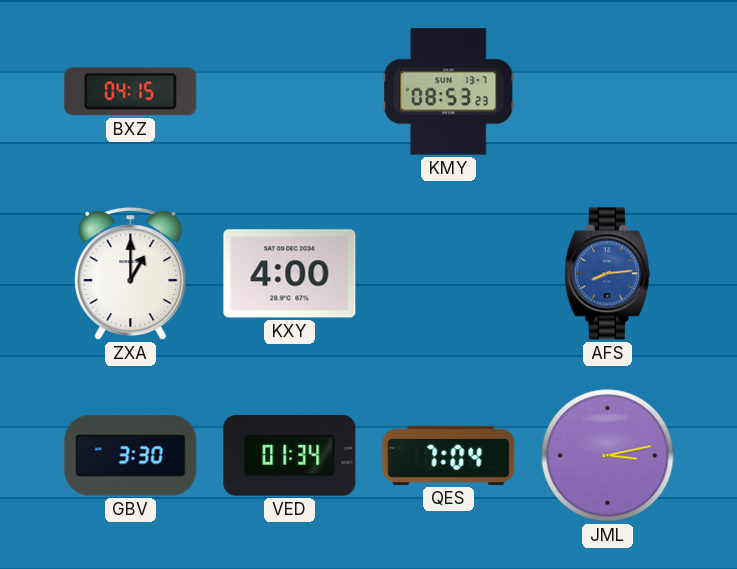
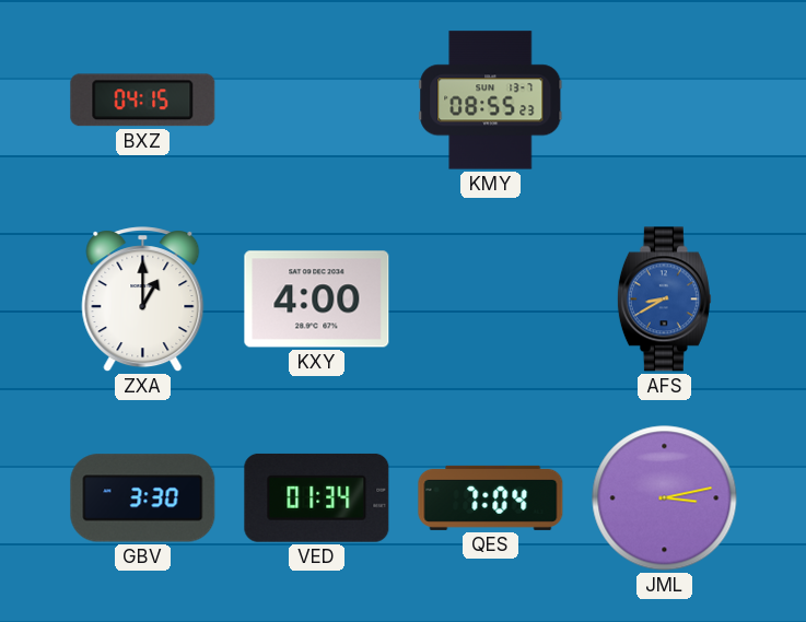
KMY: 08:53 -> 08:55
AFS: 8:14 -> 8:40
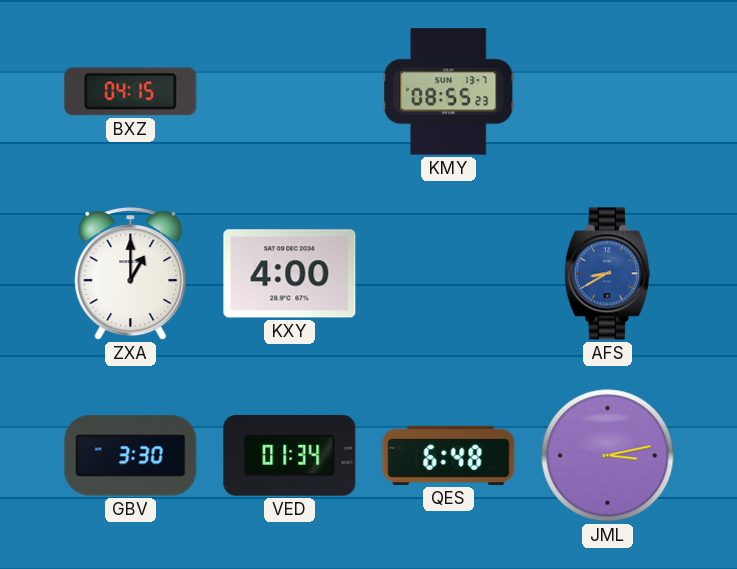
QES: 7:04 -> 6:48
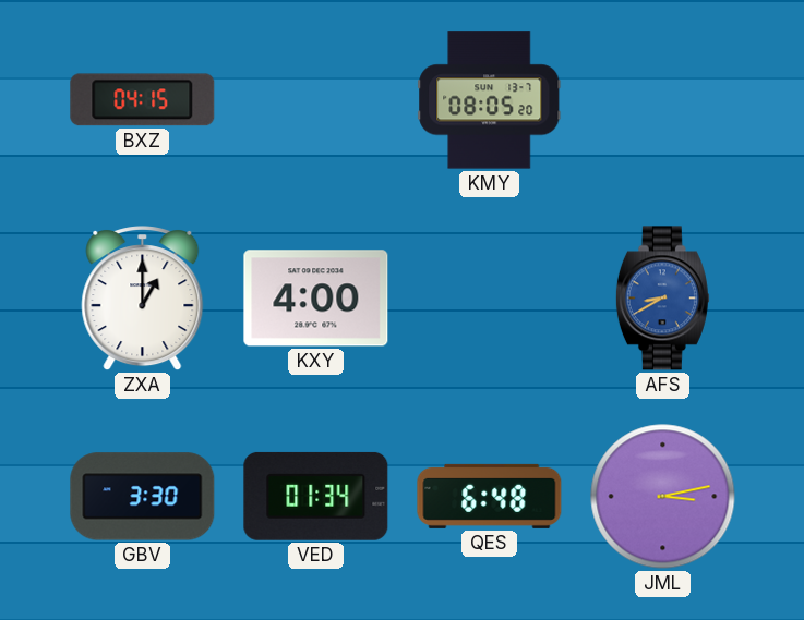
KMY: 08:55 -> 08:05
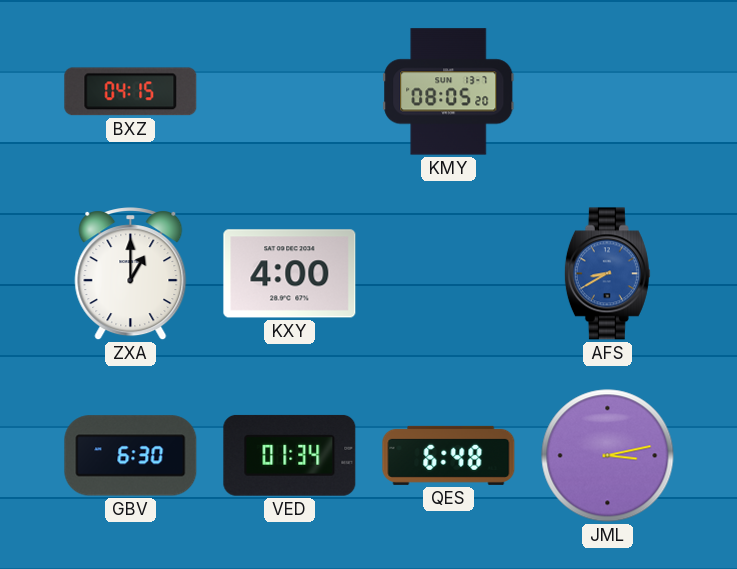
GBV: 3:30 -> 6:30
